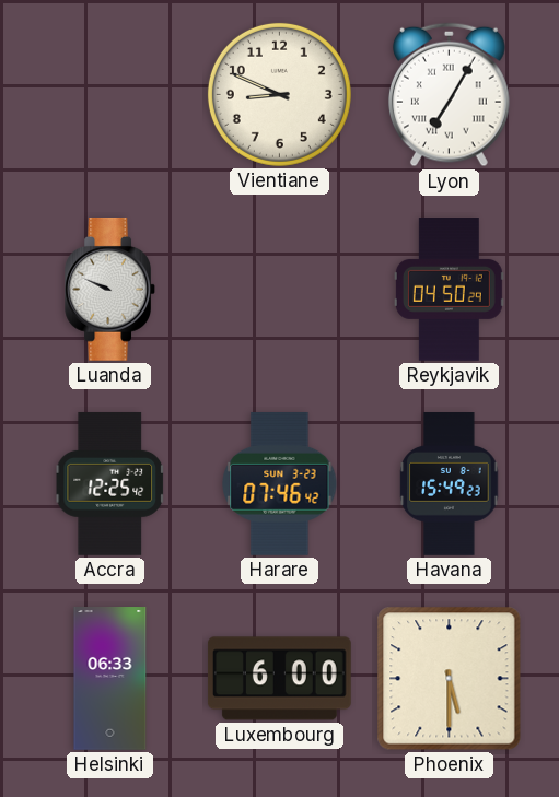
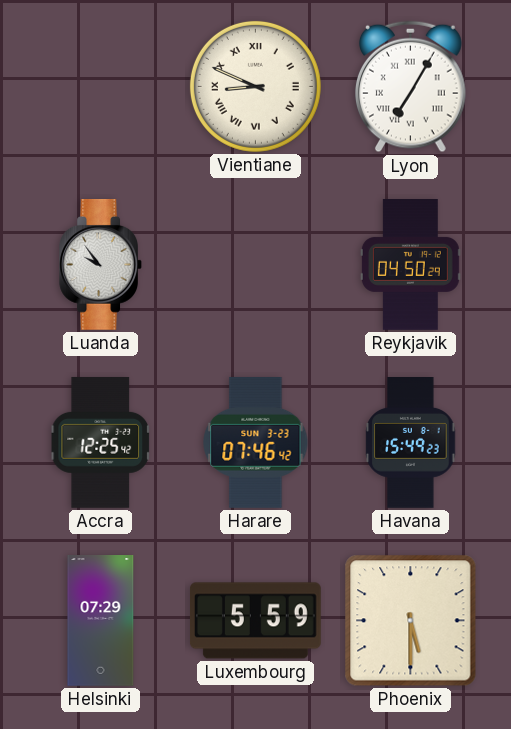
Vientiane numerals: Arabic -> Roman
Luanda: 9:49 -> 9:54
Helsinki: 06:33 -> 07:29
Luxembourg: 6:00 -> 5:59
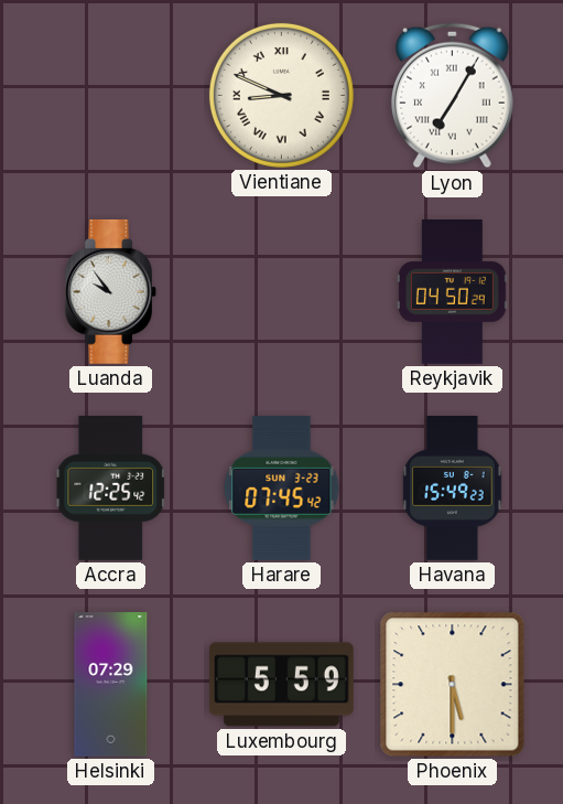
Harare: 07:46 -> 07:45
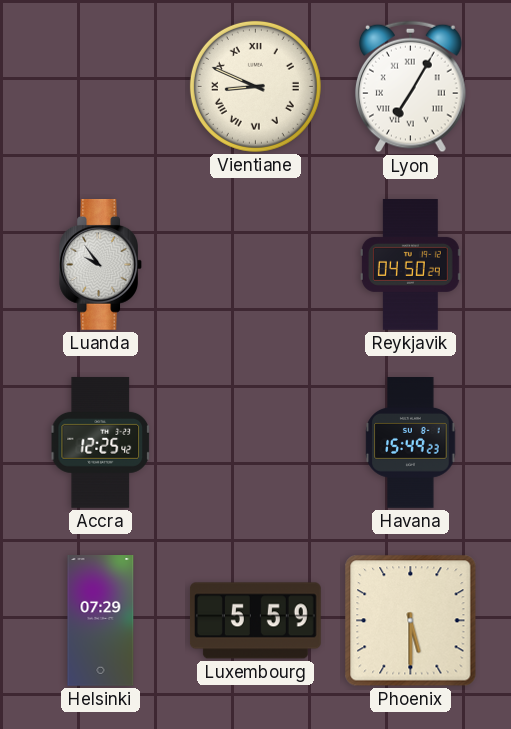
Harare: 07:45 -> none
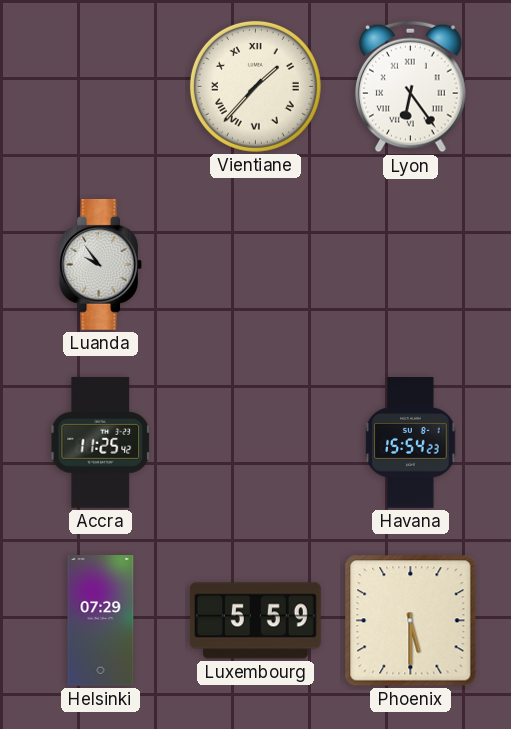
Vientiane: 8:49 -> 1:37
Lyon: 7:05 -> 6:24
Reykjavik: 04:50 -> none
Accra: 12:25 -> 11:25
Havana: 15:49 -> 15:54
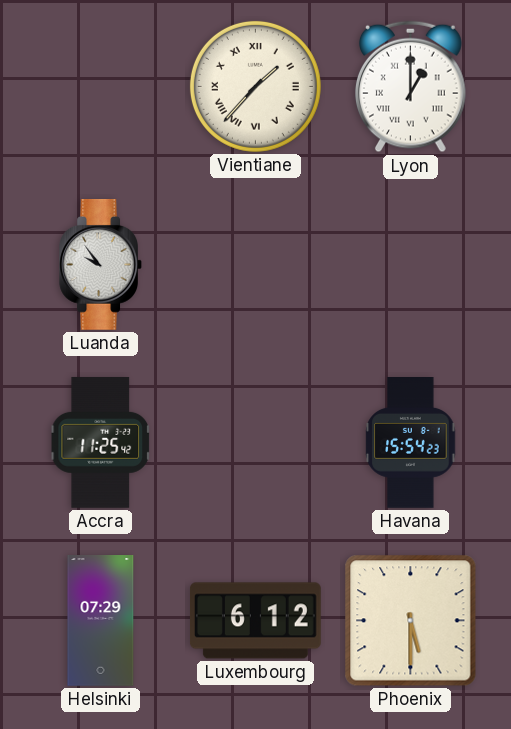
Lyon: 6:24 -> 1:00
Luxembourg: 5:59 -> 6:12
